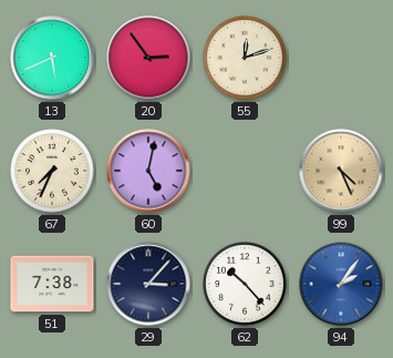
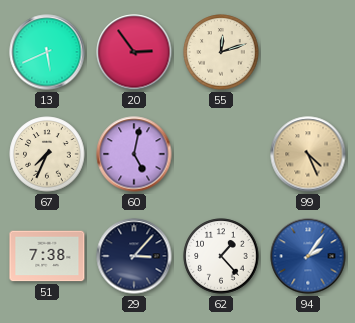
62: 10:23 -> 1:23
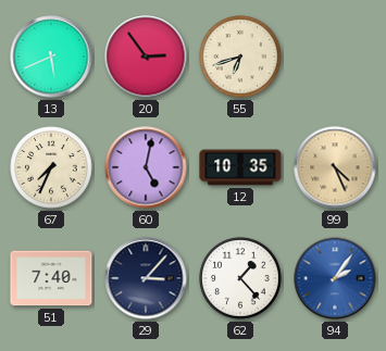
55: 12:12 -> 6:42
12: none -> 10:35
51: 7:38 -> 7:40
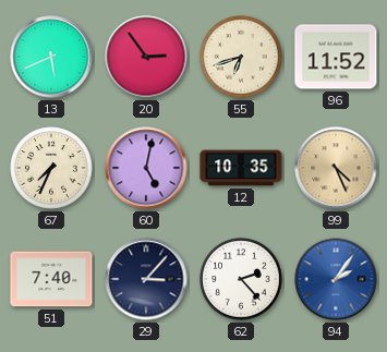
96: none -> 11:52
62: 1:23 -> 2:23
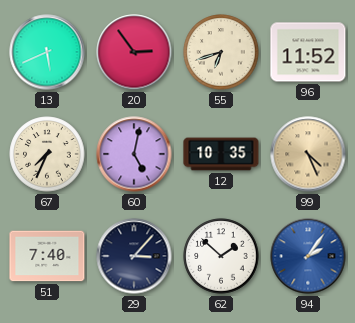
62: 2:23 -> 1:52
